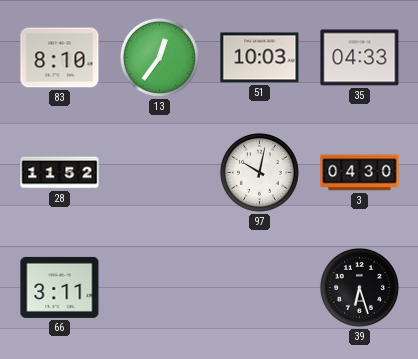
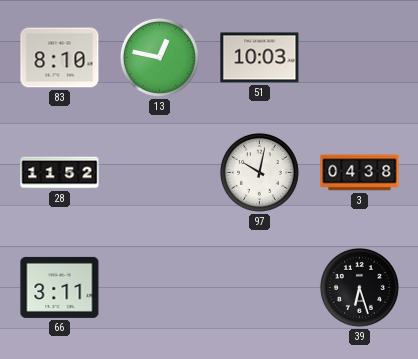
13: 12:36 -> 12:47
35: 04:33 -> none
3: 04:30 -> 04:38
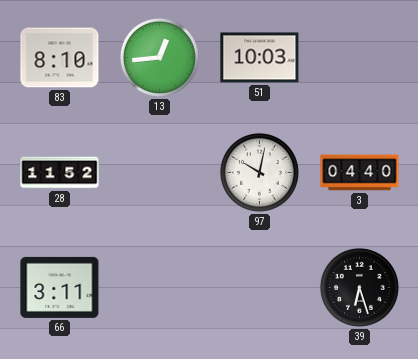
13: 12:47 -> 12:44
3: 04:38 -> 04:40
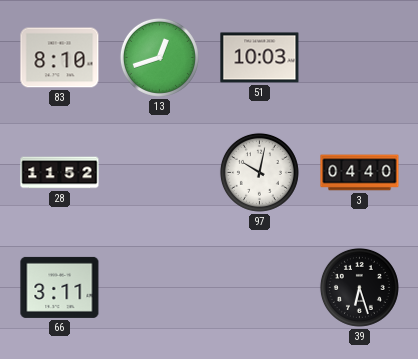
13: 12:44 -> 12:42
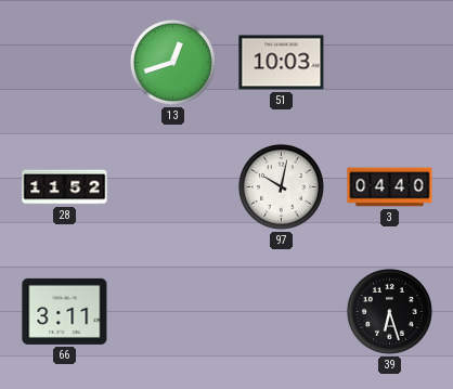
83: 8:10 -> none
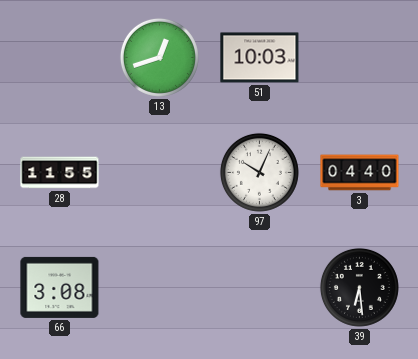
28: 11:52 -> 11:55
97: 10:02 -> 10:04
66: 3:11 -> 3:08
39: 6:27 -> 6:29
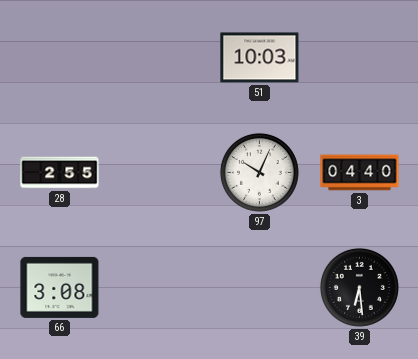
13: 12:42 -> none
28: 11:55 -> 2:55
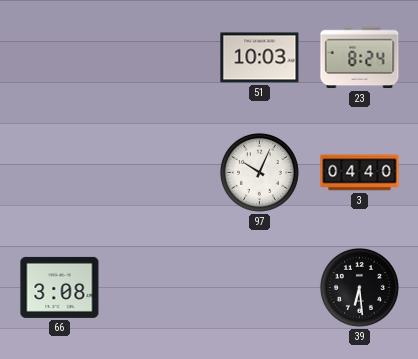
23: none -> 8:24
28: 2:55 -> none
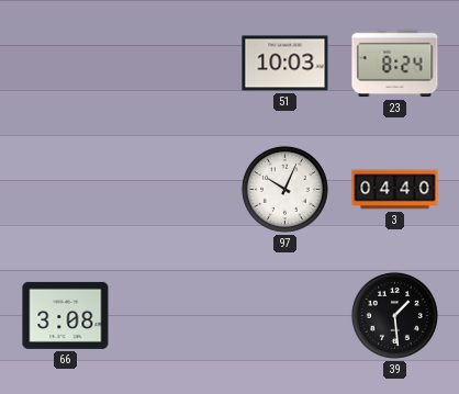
39: 6:29 -> 1:29
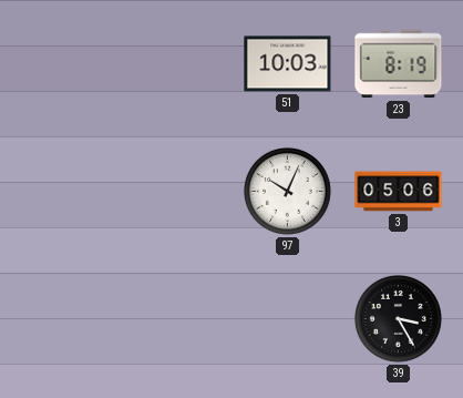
23: 8:24 -> 8:19
3: 04:40 -> 05:06
66: 3:08 -> none
39: 1:29 -> 3:25
